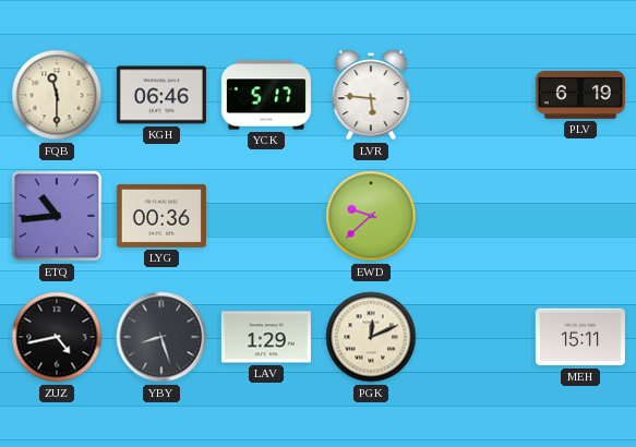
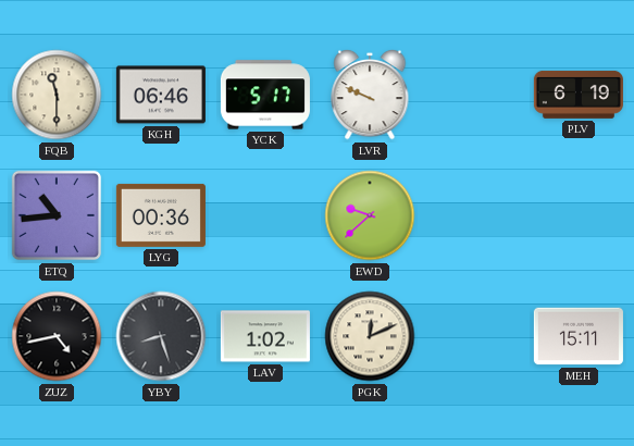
LVR: 5:46 -> 9:49
LAV: 1:29 -> 1:02
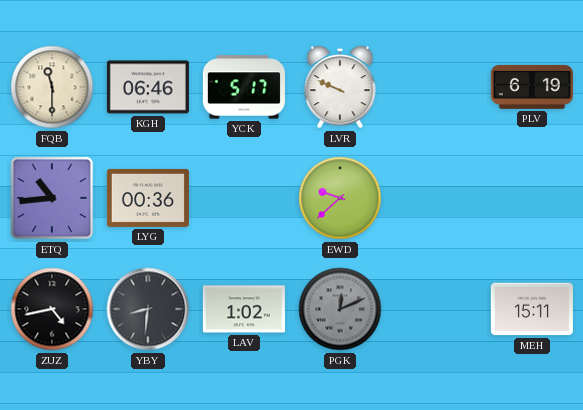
YBY: 8:27 -> 8:31
PGK dial: cream -> grey
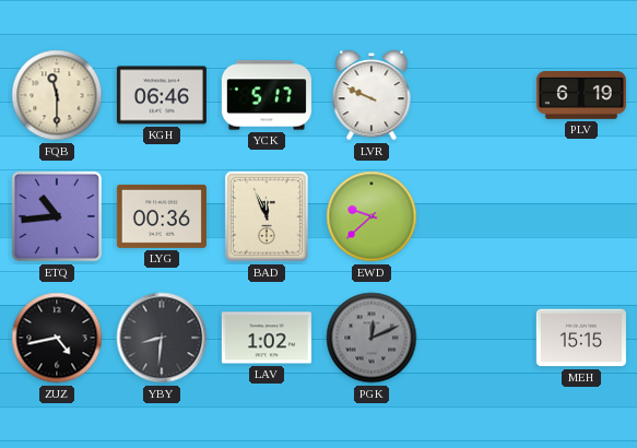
BAD: none -> 11:56
MEH: 15:11 -> 15:15
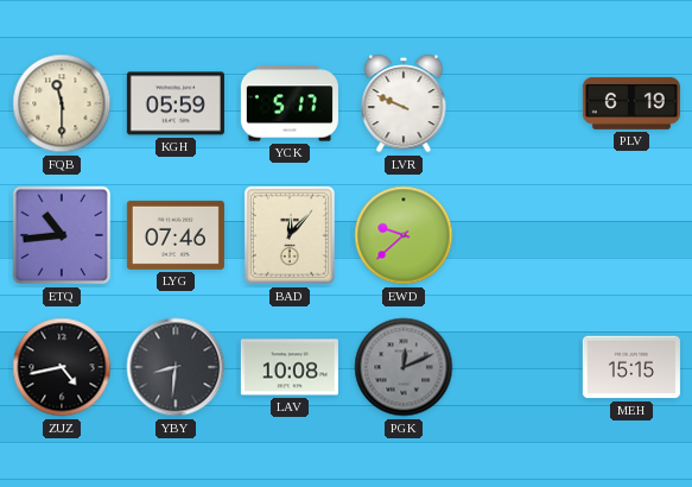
KGH: 06:46 -> 05:59
LYG: 00:36 -> 07:46
BAD: 11:56 -> 12:07
LAV: 1:02 -> 10:08
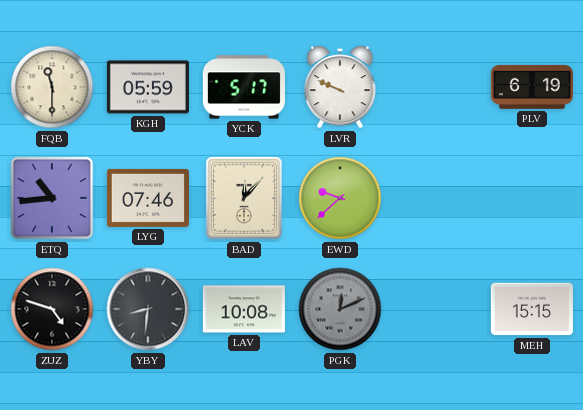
ZUZ: 4:43 -> 4:48
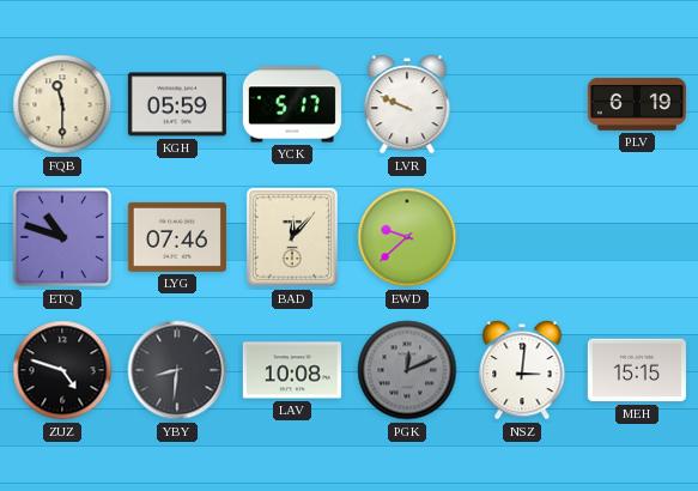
ETQ: 10:44 -> 10:48
NSZ: none -> 3:01
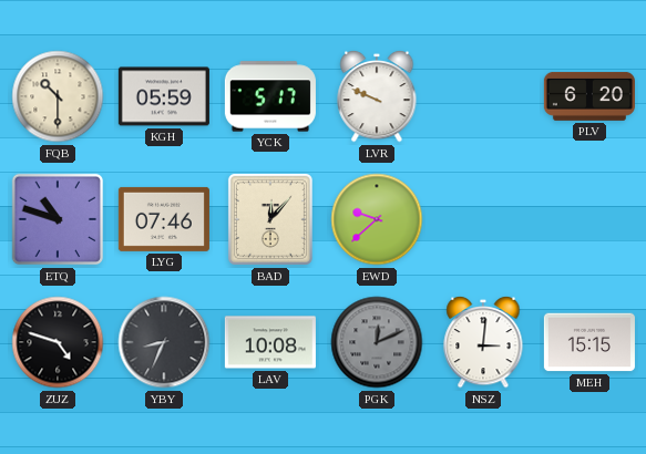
FQB: 11:30 -> 10:30
PLV: 6:19 -> 6:20
YBY: 8:31 -> 8:34
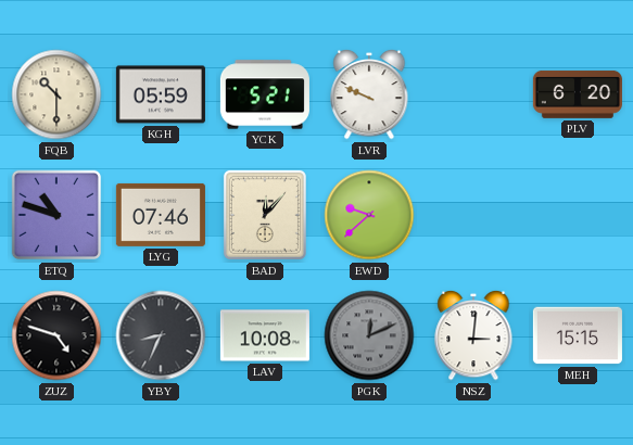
YCK: 5:17 -> 5:21
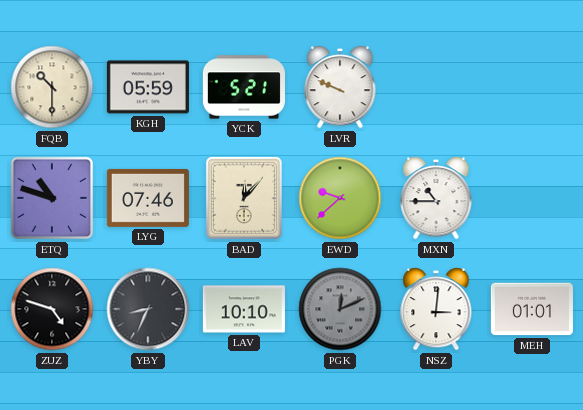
PLV: 6:20 -> none
MXN: none -> 10:45
LAV: 10:08 -> 10:10
MEH: 15:15 -> 01:01
